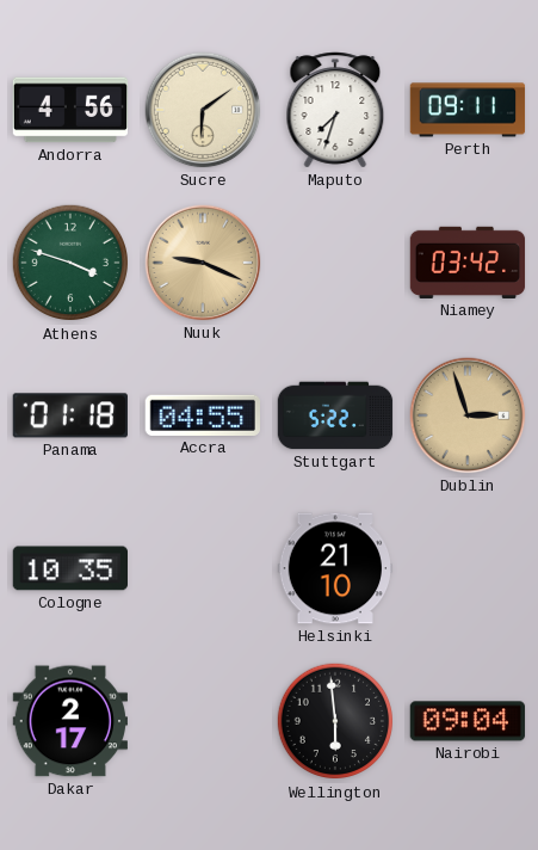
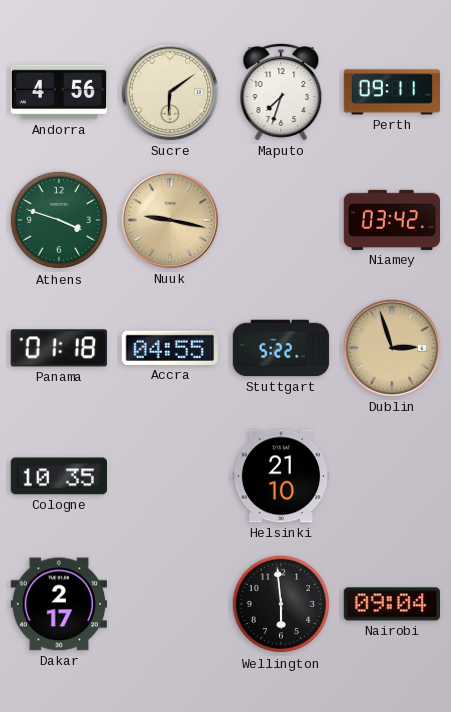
Nuuk: 9:19 -> 9:17
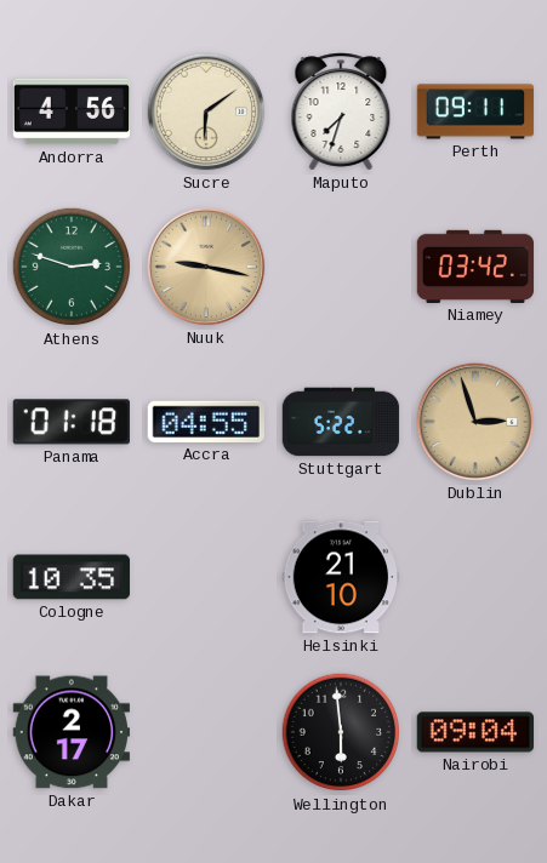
Athens: 3:48 -> 2:48
